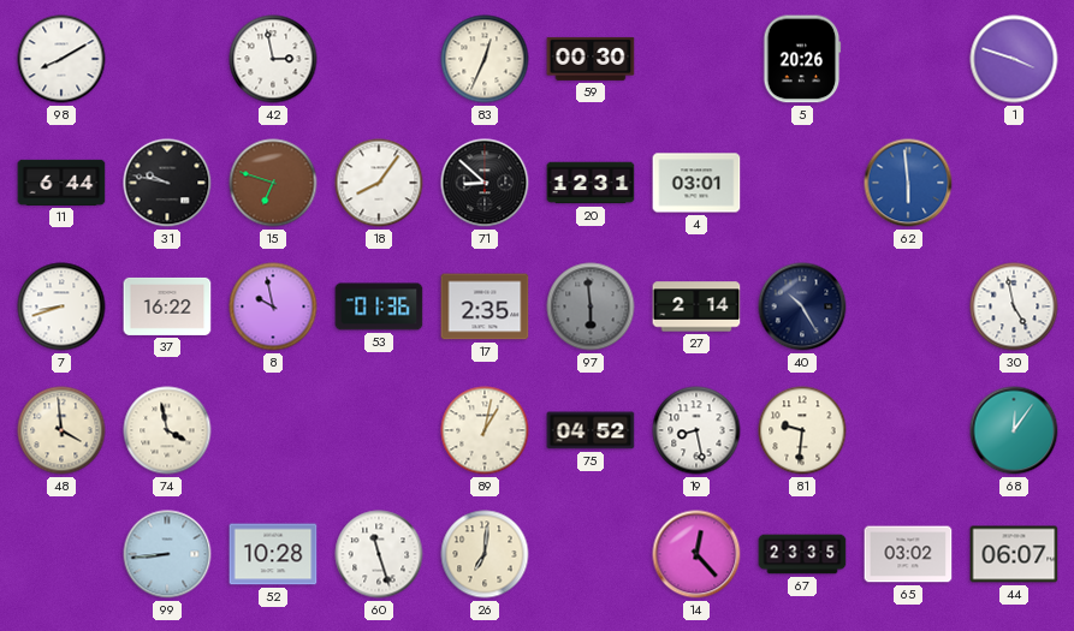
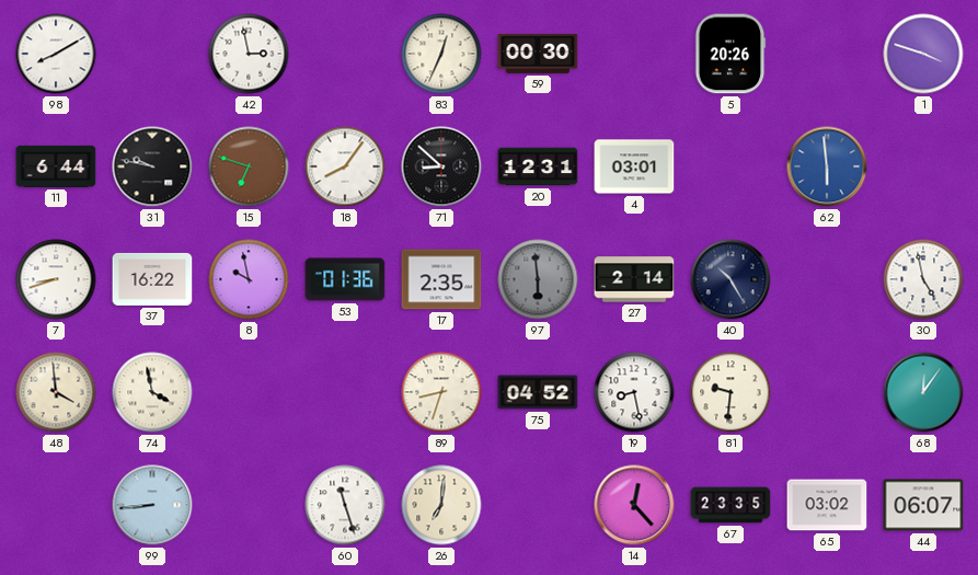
89: 1:02 -> 8:33
52: 10:28 -> none
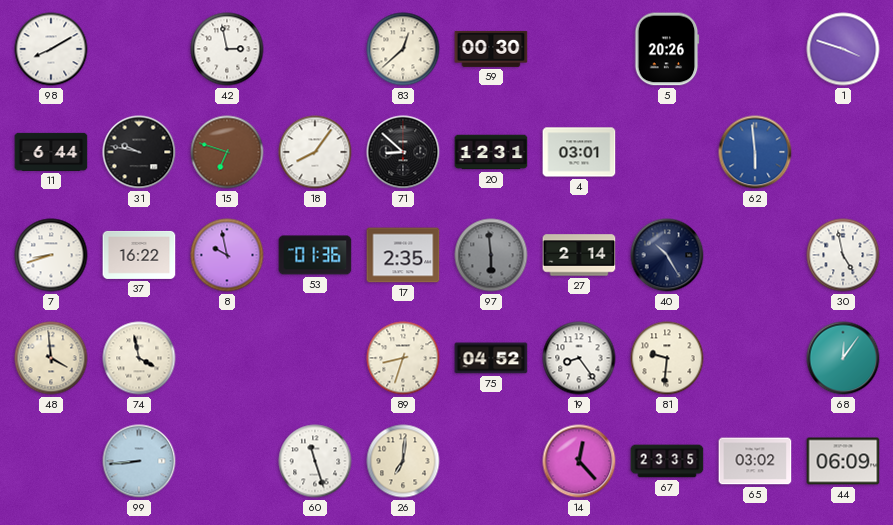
83: 12:34 -> 12:38
19: 8:28 -> 8:24
44: 06:07 -> 06:09
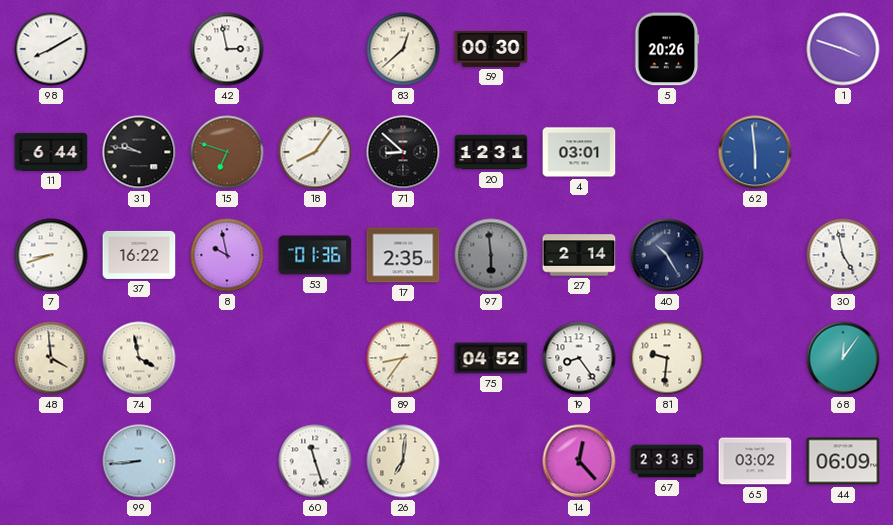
89: 8:33 -> 8:36
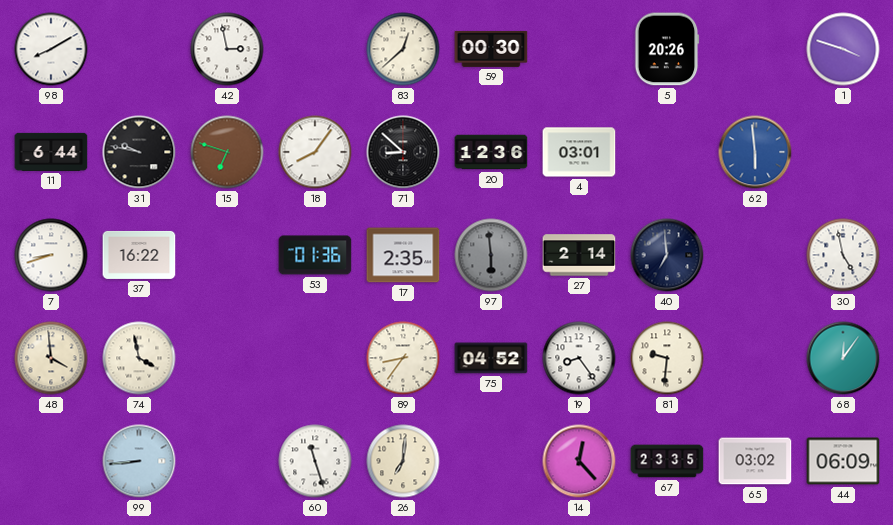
20: 12:31 -> 12:36
8: 9:58 -> none
40: 10:25 -> 6:59
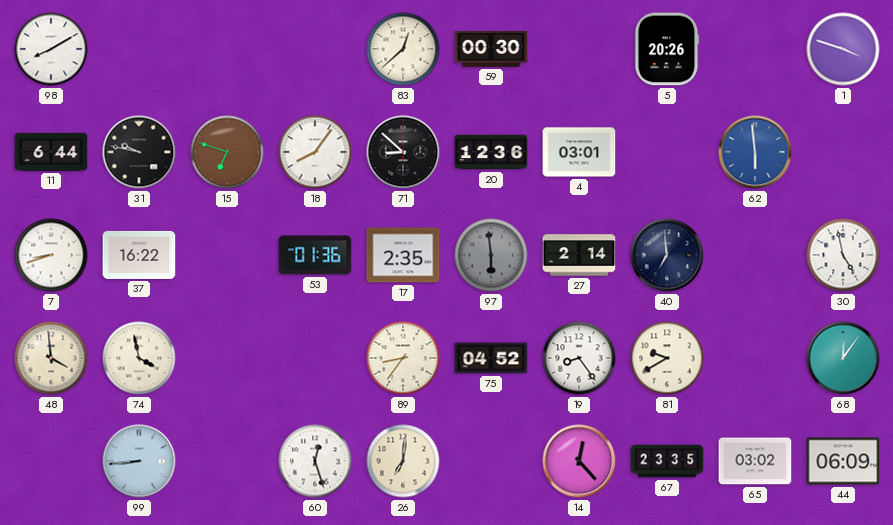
42: 2:58 -> none
81: 9:31 -> 9:40
60: 11:27 -> 12:27
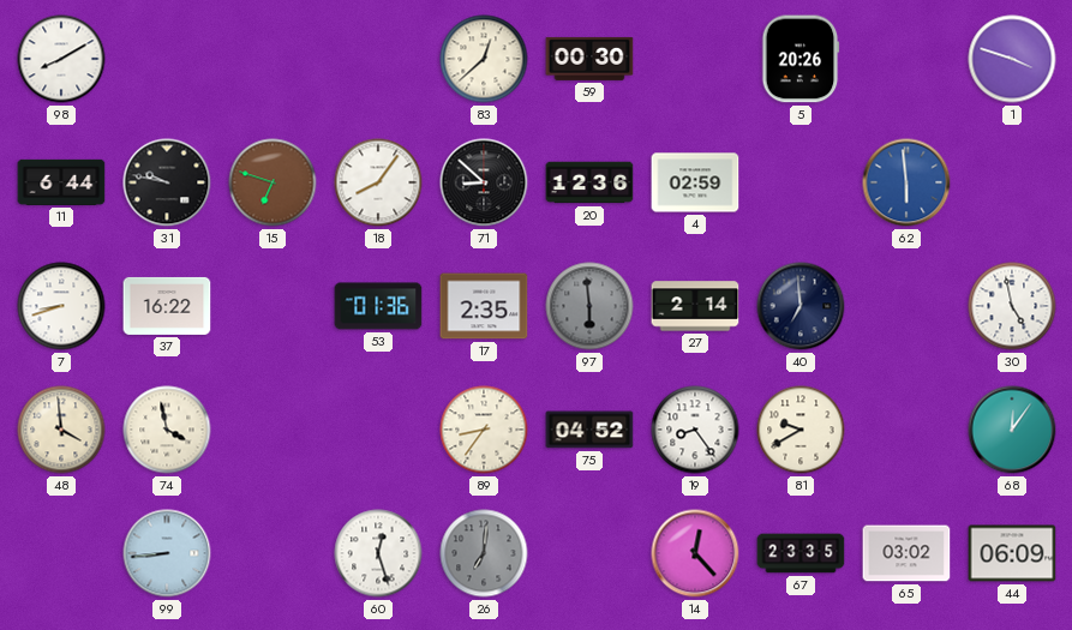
4: 03:01 -> 02:59
26 dial: cream -> grey
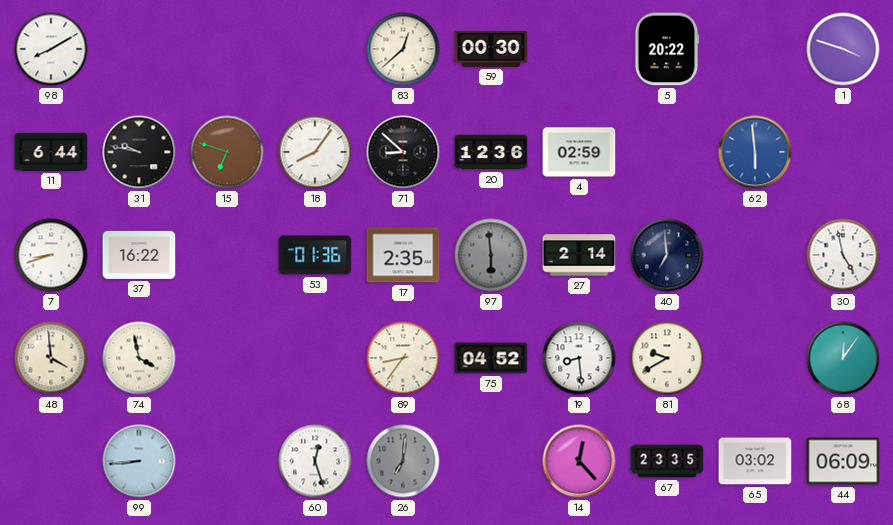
5: 20:26 -> 20:22
19: 8:24 -> 8:29
